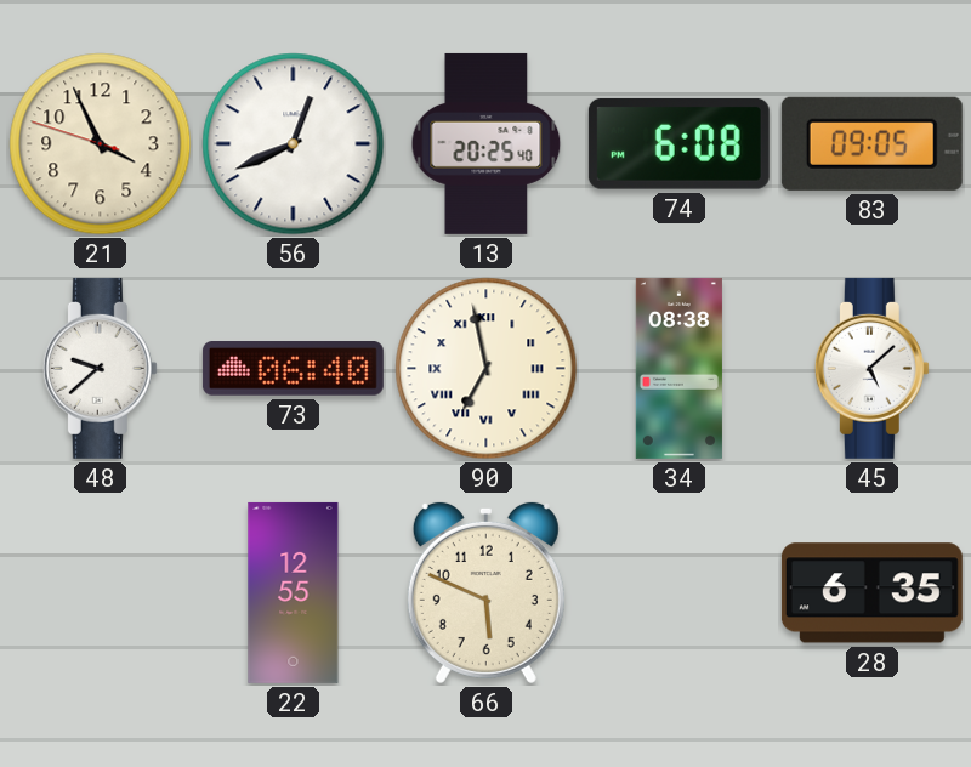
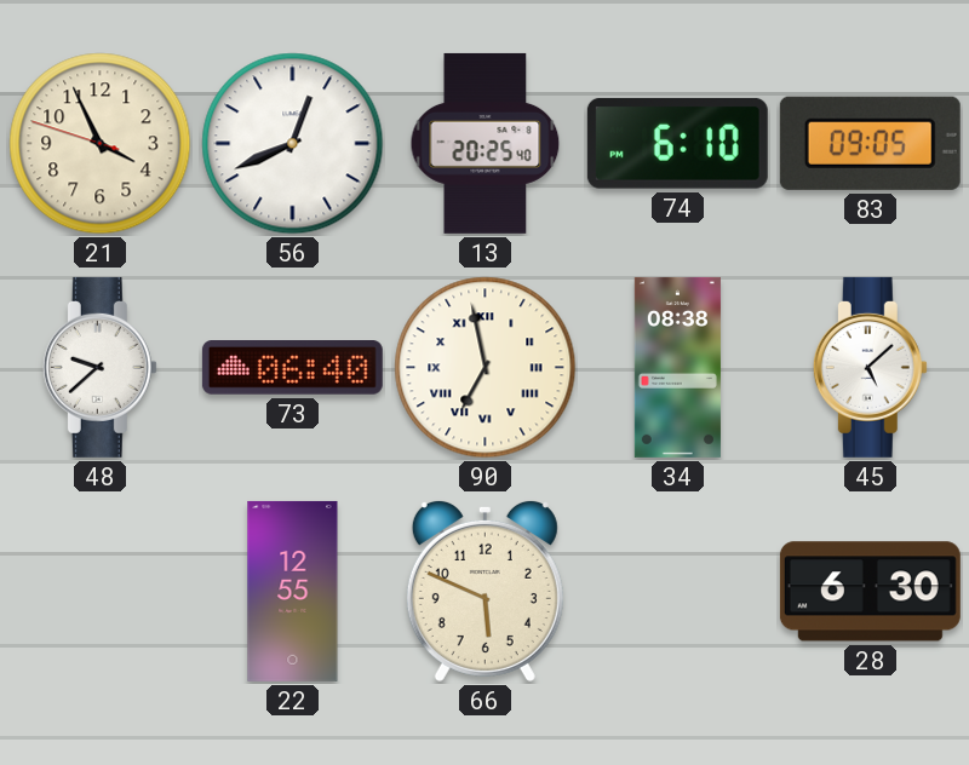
74: 6:08 -> 6:10
28: 6:35 -> 6:30
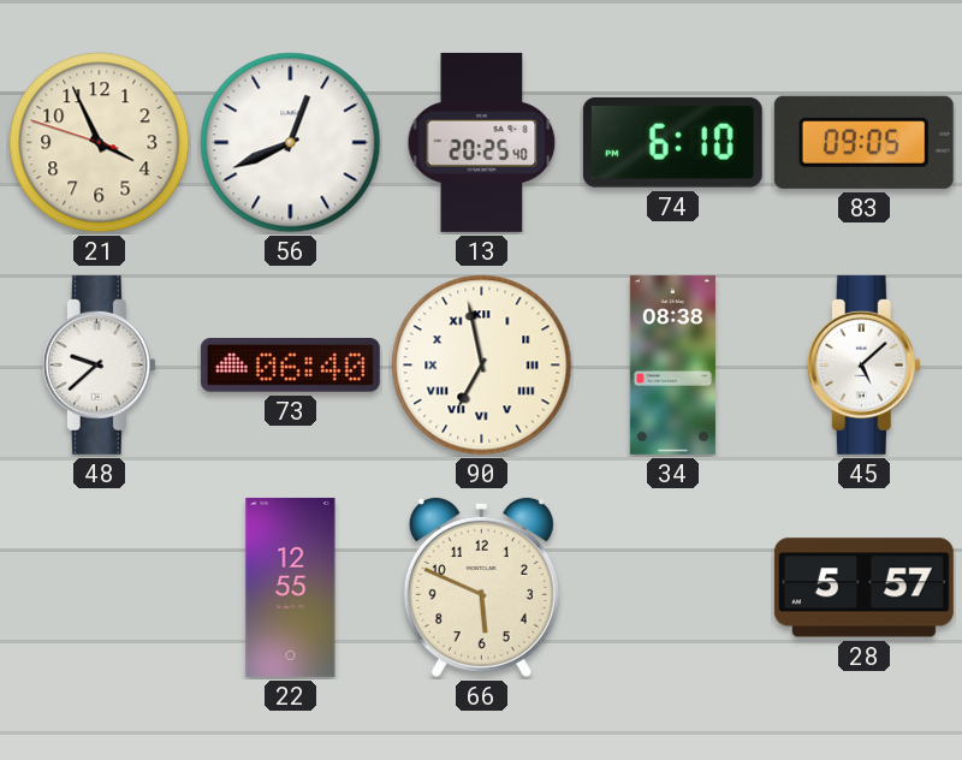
28: 6:30 -> 5:57
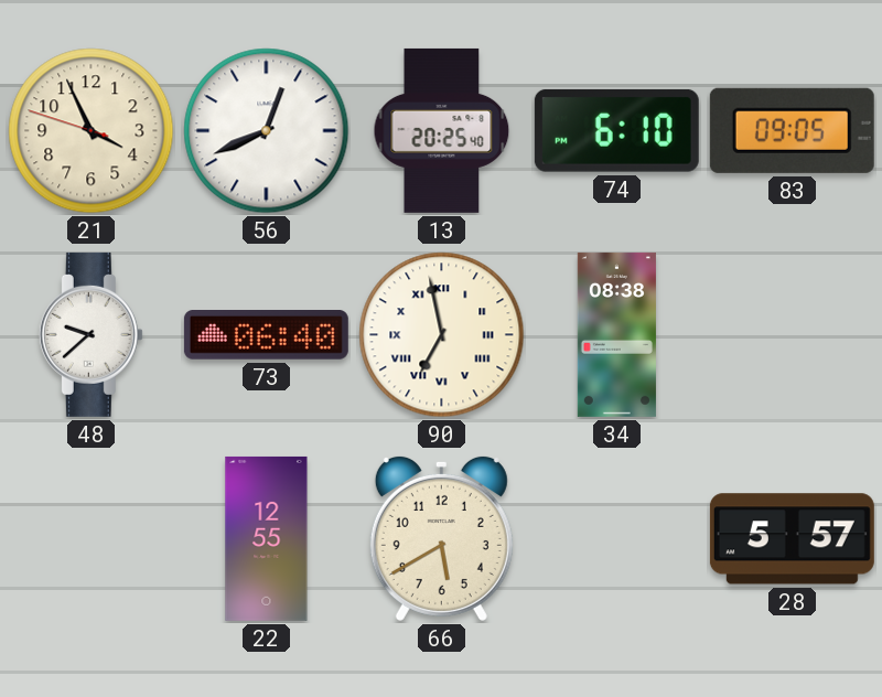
45: 5:08 -> none
66: 5:49 -> 5:40
